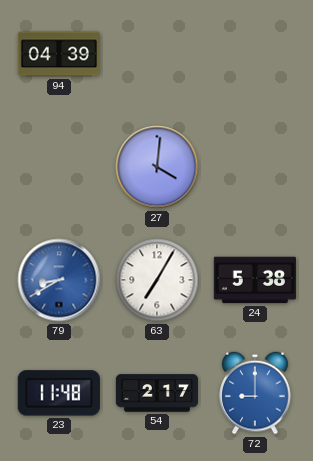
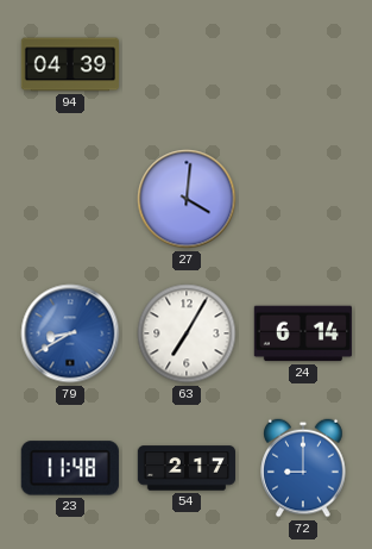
24: 5:38 -> 6:14
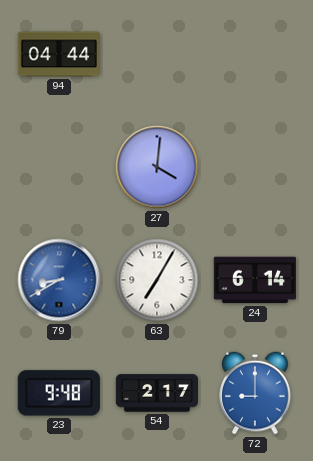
94: 04:39 -> 04:44
23: 11:48 -> 9:48
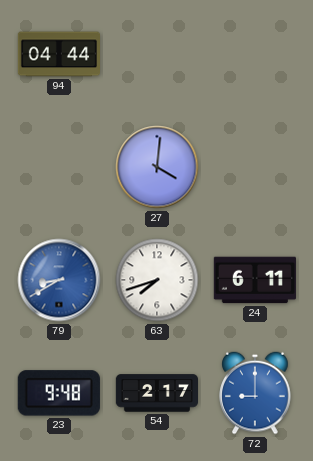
63: 7:05 -> 7:42
24: 6:14 -> 6:11
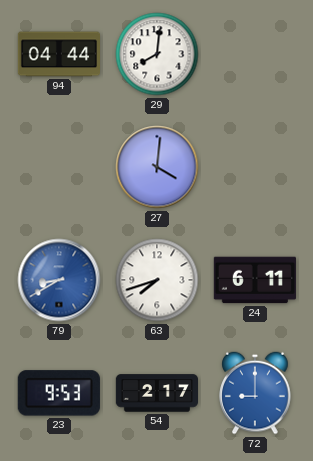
29: none -> 8:01
23: 9:48 -> 9:53
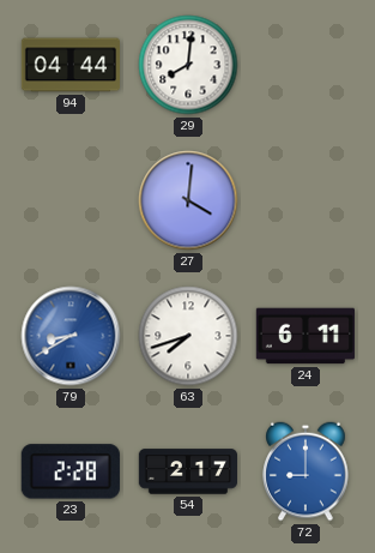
23: 9:53 -> 2:28
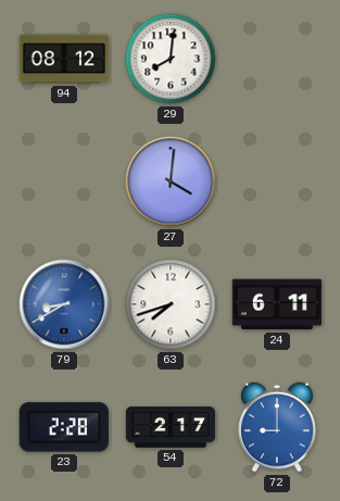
94: 04:44 -> 08:12
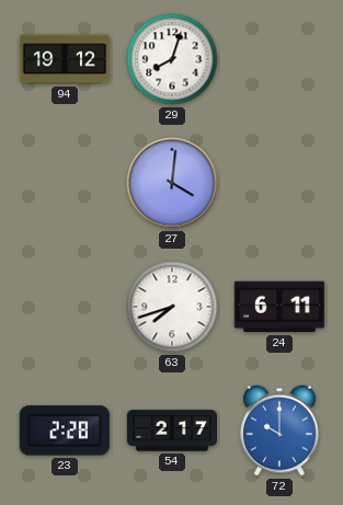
94: 08:12 -> 19:12
29: 8:01 -> 8:03
79: 8:40 -> none
72: 9:00 -> 10:00
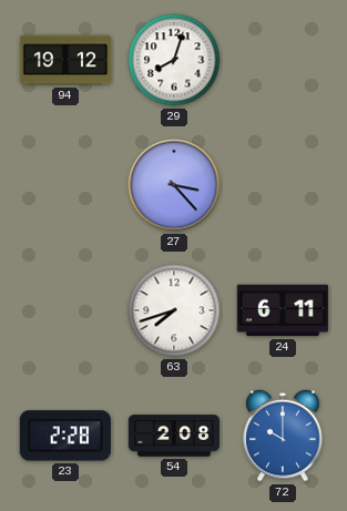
27: 4:01 -> 3:23
54: 2:17 -> 2:08
